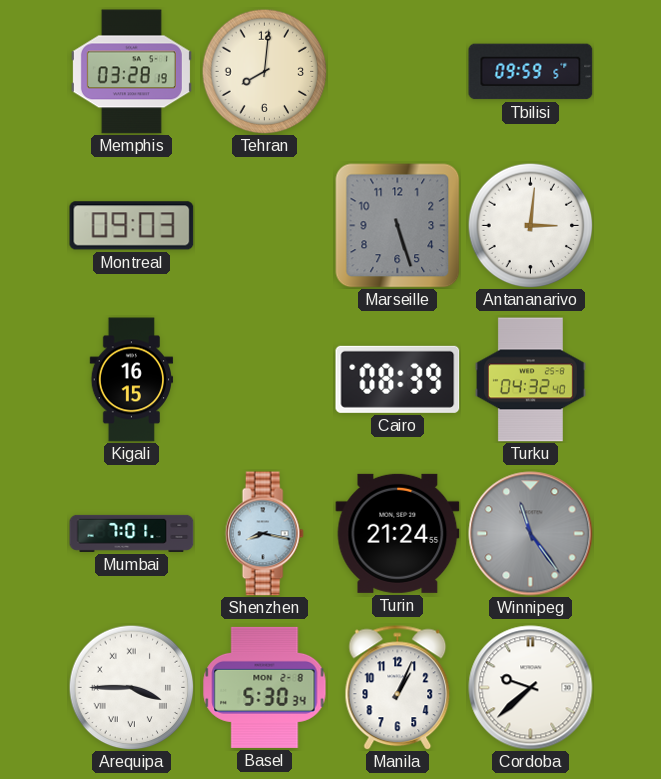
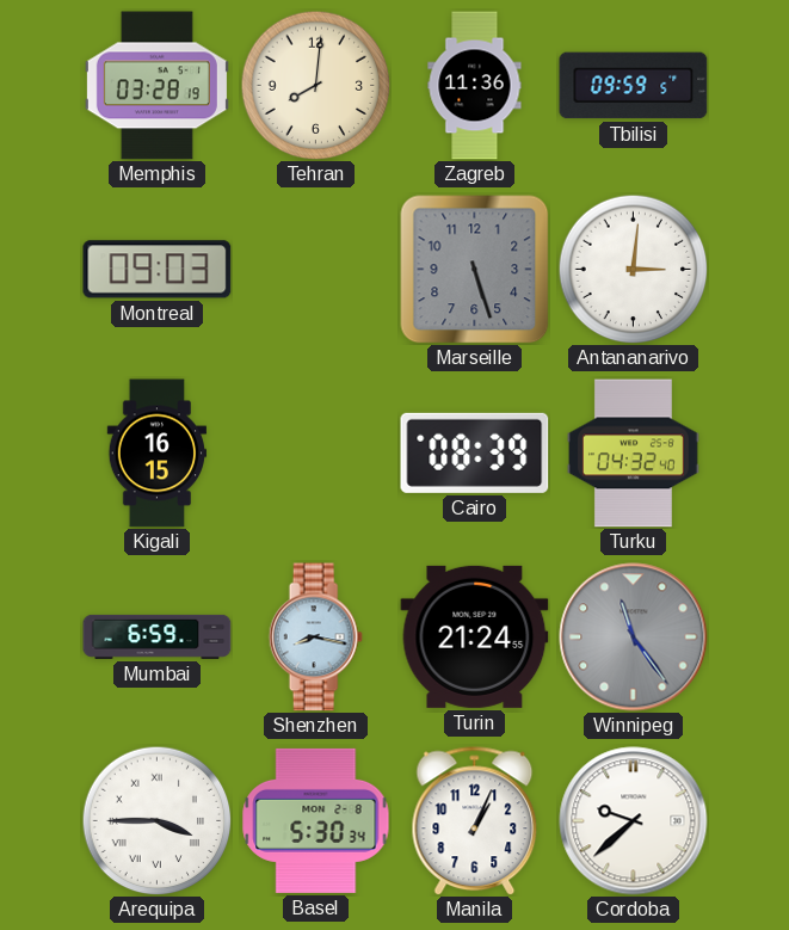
Zagreb: none -> 11:36
Mumbai: 7:01 -> 6:59
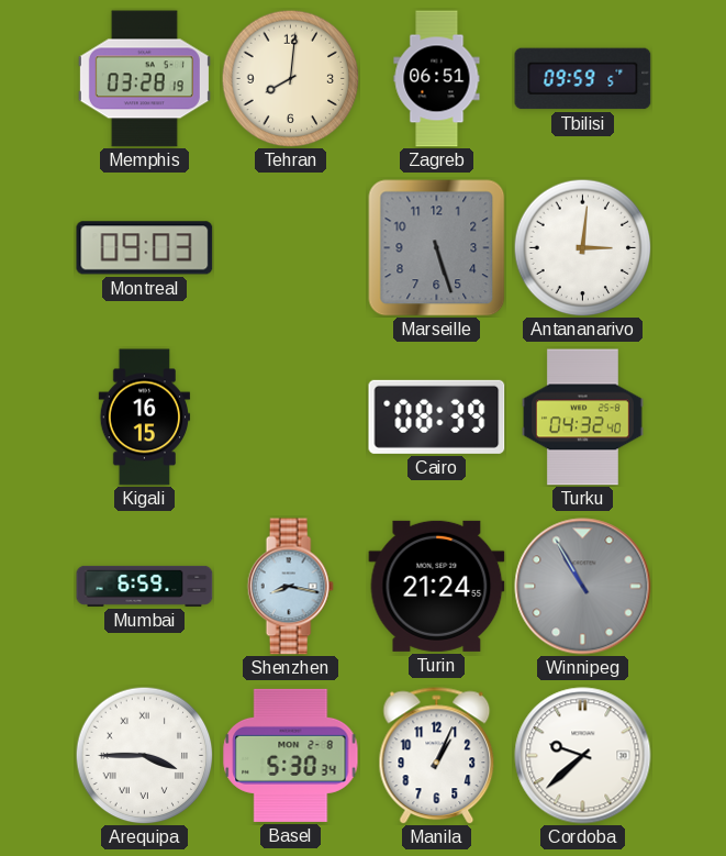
Zagreb: 11:36 -> 06:51
Winnipeg: 11:24 -> 10:55
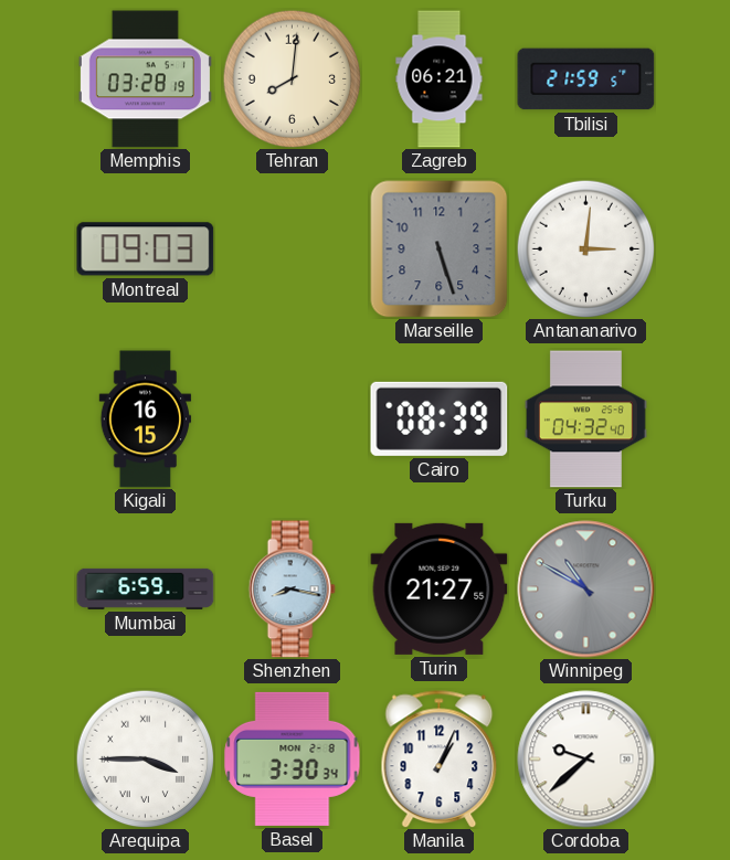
Zagreb: 06:51 -> 06:21
Tbilisi: 09:59 -> 21:59
Turin: 21:24 -> 21:27
Winnipeg: 10:55 -> 10:50
Basel: 5:30 -> 3:30
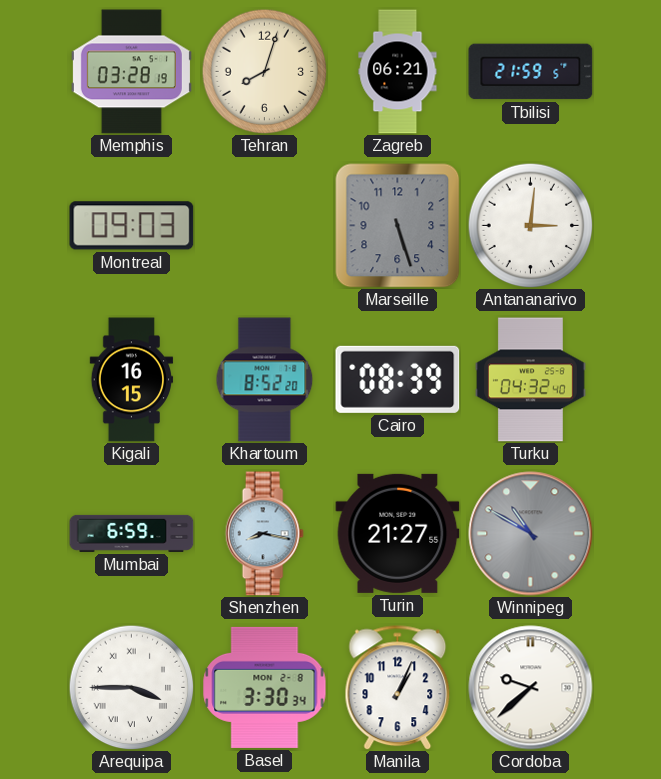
Tehran: 8:01 -> 8:03
Khartoum: none -> 8:52
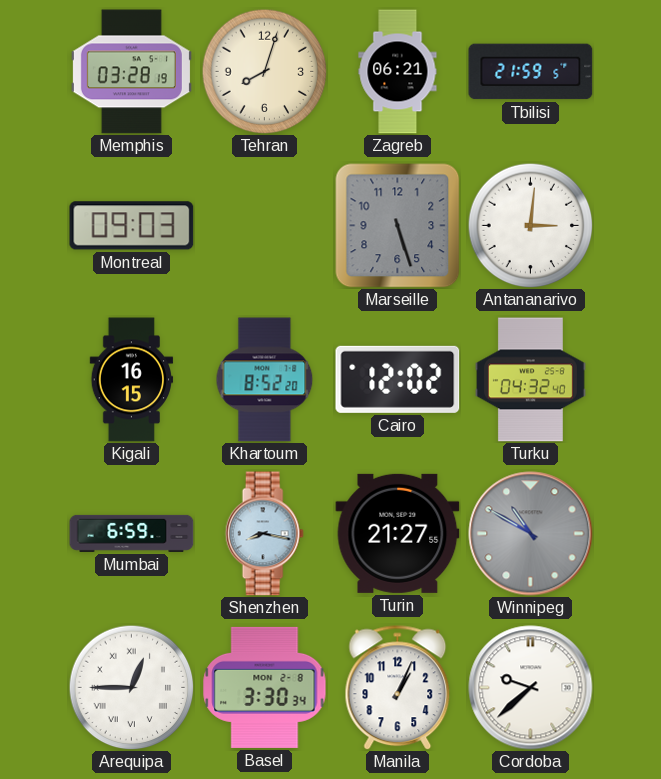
Cairo: 08:39 -> 12:02
Arequipa: 3:45 -> 12:45
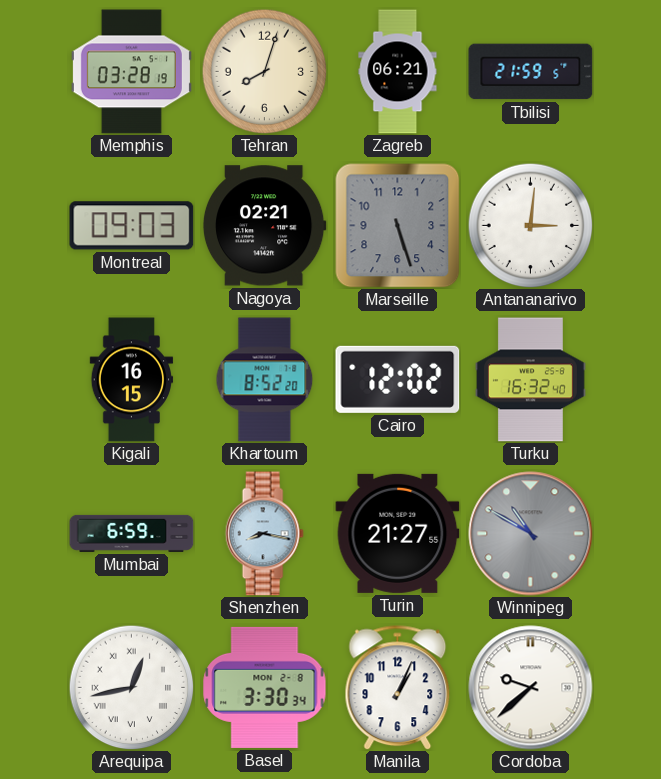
Nagoya: none -> 02:21
Turku: 04:32 -> 16:32
Arequipa: 12:45 -> 12:43
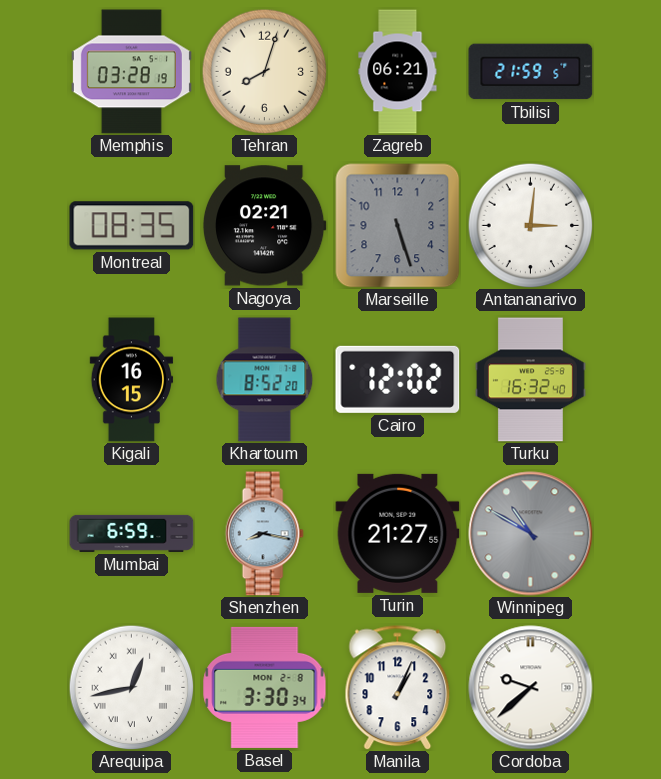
Montreal: 09:03 -> 08:35
